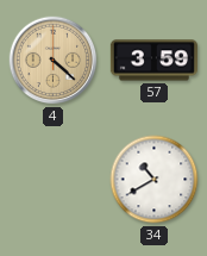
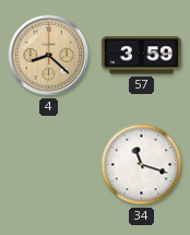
4: 4:22 -> 8:22
34: 10:40 -> 11:18
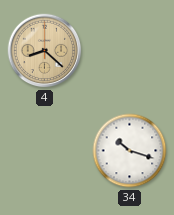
57: 3:59 -> none
34: 11:18 -> 10:18
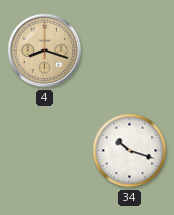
4: 8:22 -> 8:18
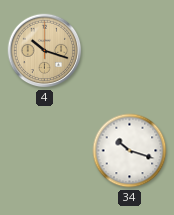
4: 8:18 -> 10:18
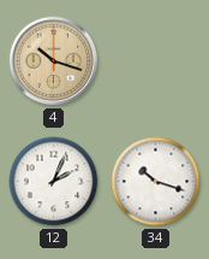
12: none -> 2:04
